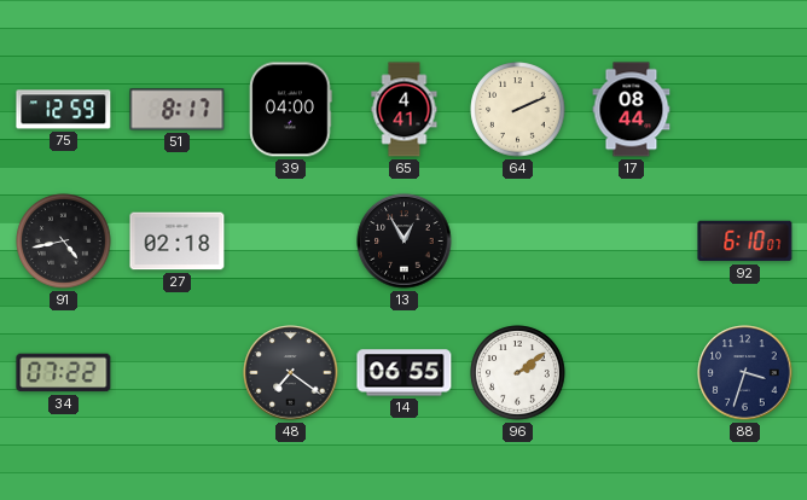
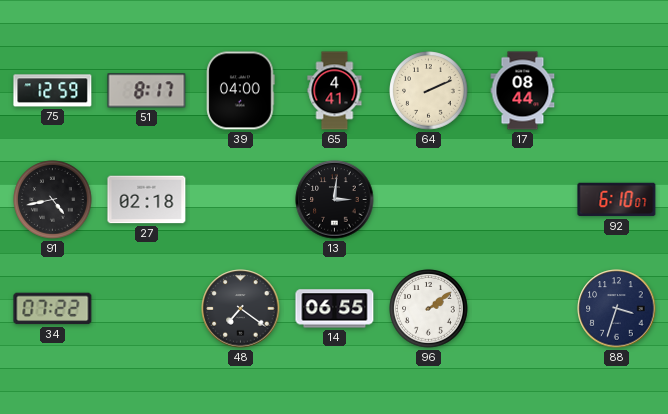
13: 12:55 -> 3:01
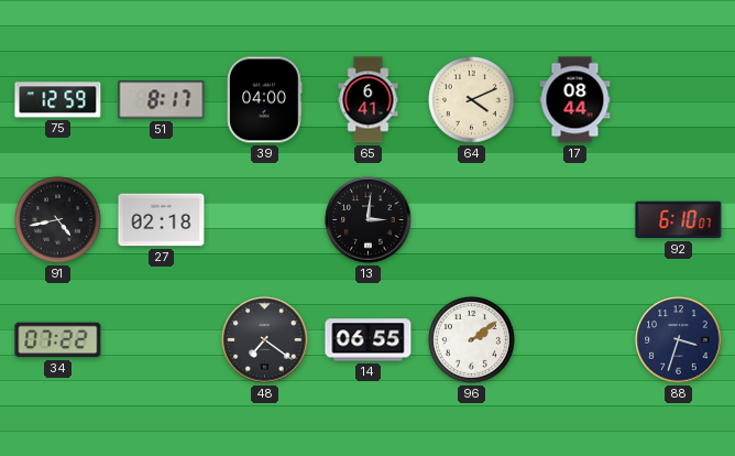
65: 4:41 -> 6:41
64: 2:11 -> 4:11
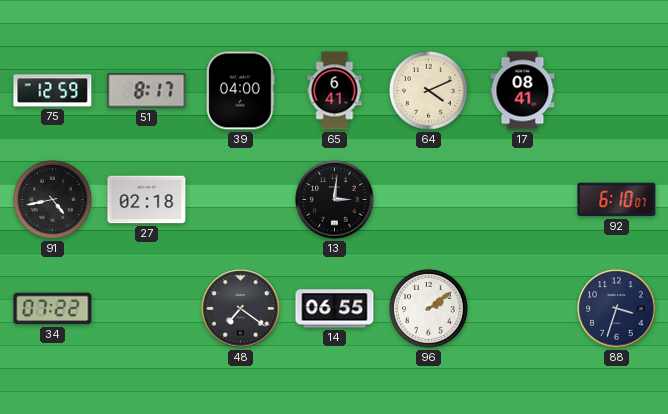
17: 08:44 -> 08:41
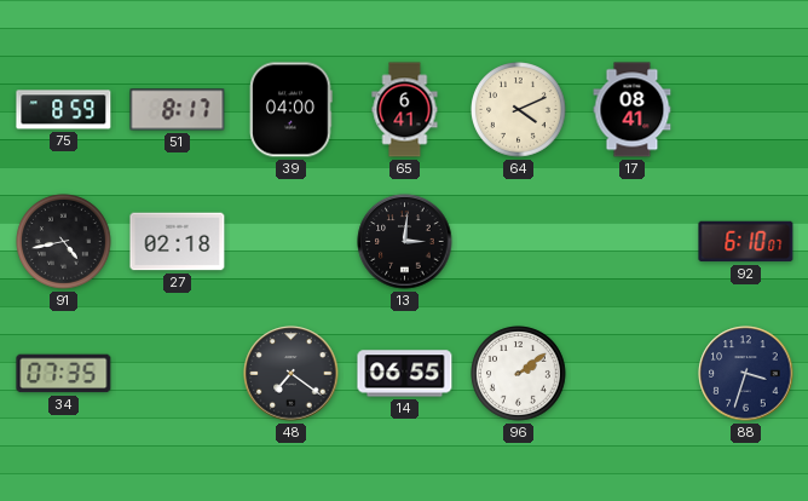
75: 12:59 -> 8:59
34: 07:22 -> 07:35
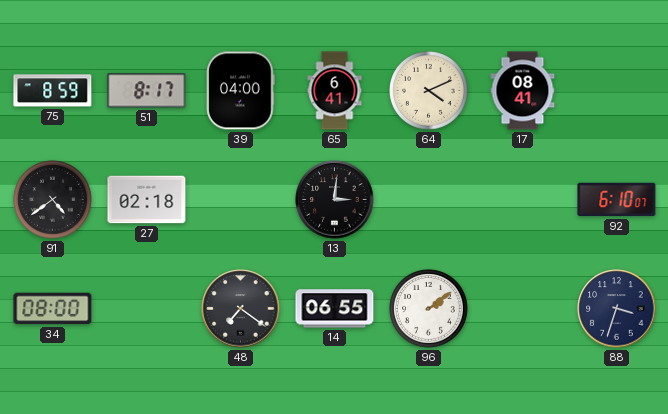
91: 4:43 -> 4:39
34: 07:35 -> 08:00
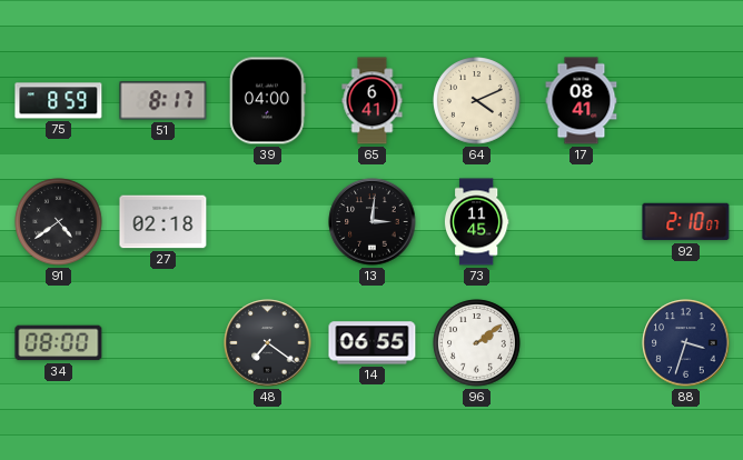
73: none -> 11:45
92: 6:10 -> 2:10
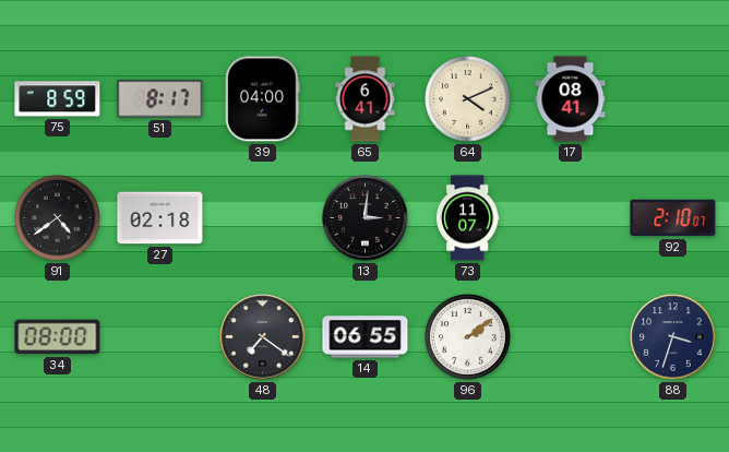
73: 11:45 -> 11:07
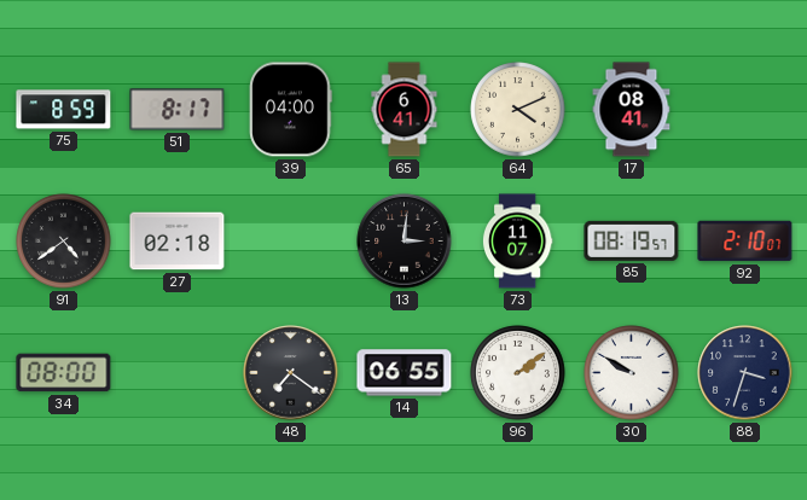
85: none -> 08:19
30: none -> 9:50
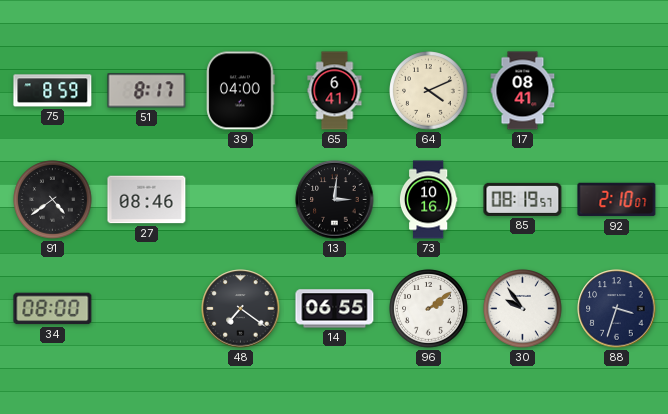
27: 02:18 -> 08:46
73: 11:07 -> 10:16
30: 9:50 -> 9:54
